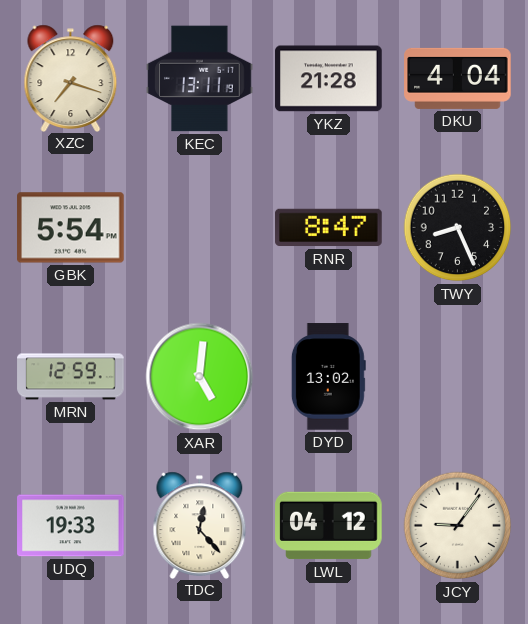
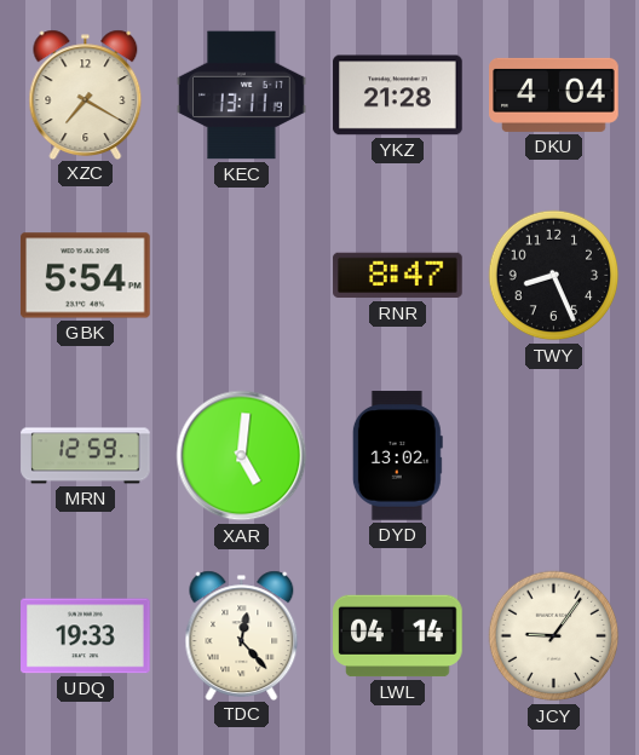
XZC: 7:18 -> 7:20
LWL: 04:12 -> 04:14
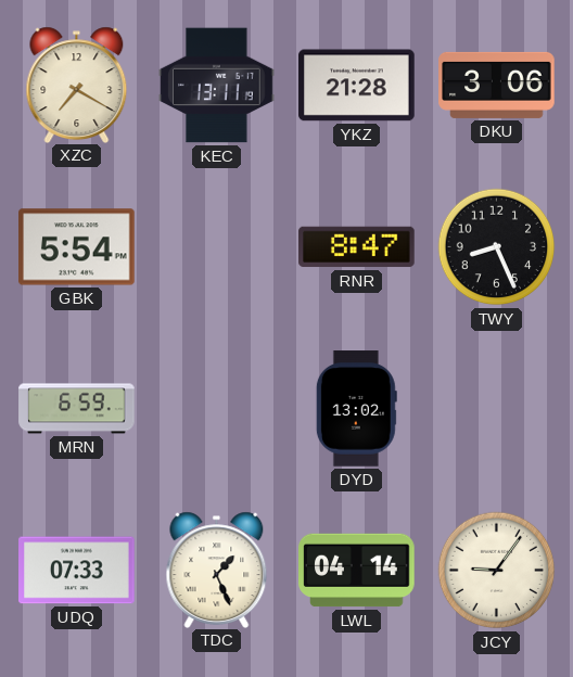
DKU: 4:04 -> 3:06
MRN: 12:59 -> 6:59
XAR: 5:01 -> none
UDQ: 19:33 -> 07:33
TDC: 12:23 -> 1:26
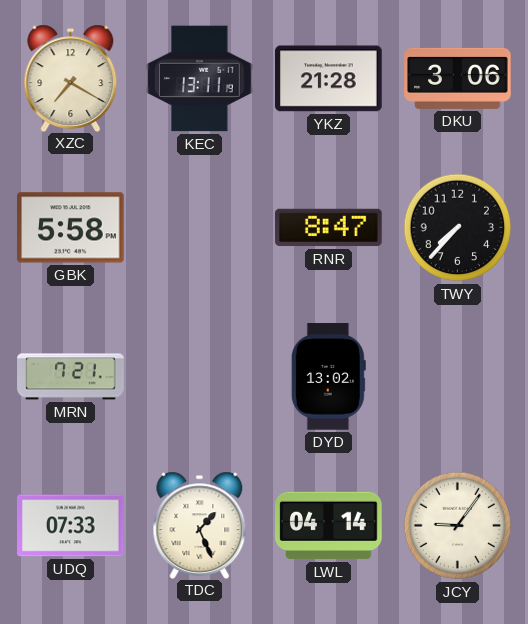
GBK: 5:54 -> 5:58
TWY: 8:26 -> 7:37
MRN: 6:59 -> 7:21
